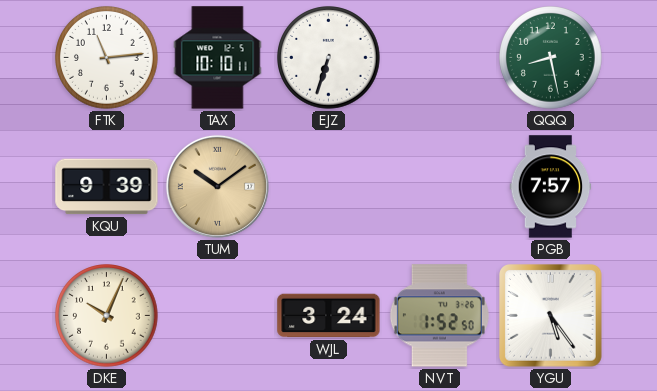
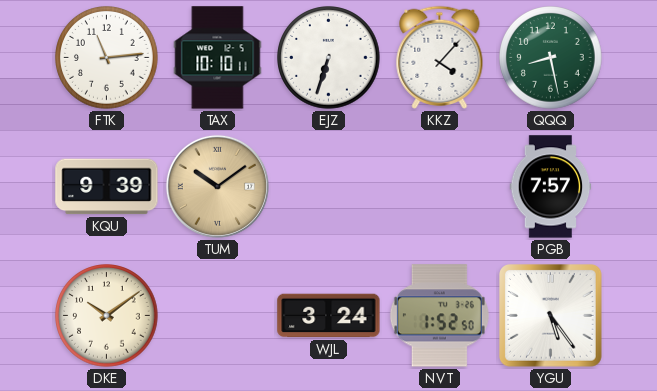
KKZ: none -> 4:07
DKE: 10:04 -> 10:09
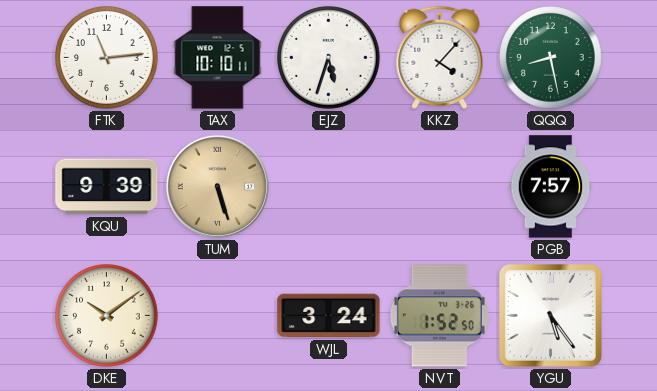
EJZ: 6:33 -> 5:33
TUM: 10:09 -> 5:27
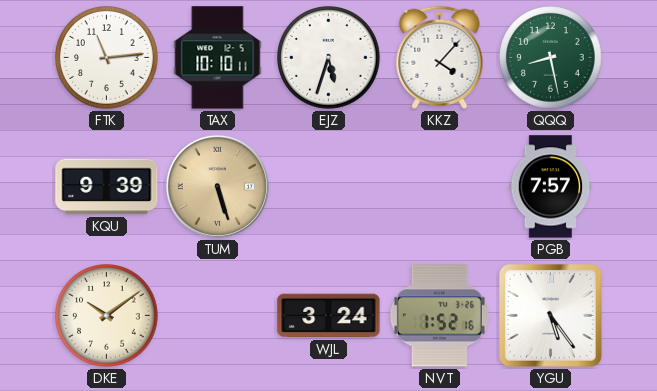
NVT: 1:52:50 -> 1:52:16
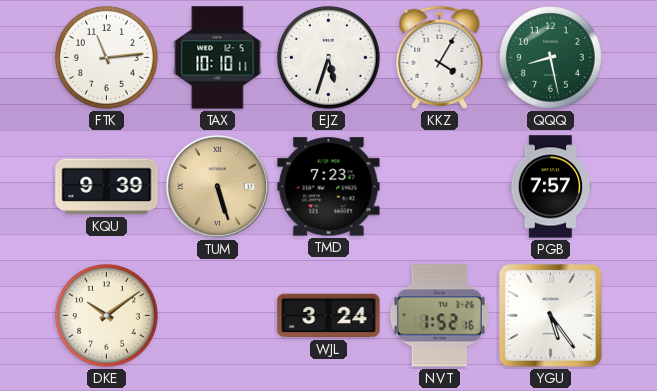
KKZ: 4:07 -> 4:05
TMD: none -> 7:23
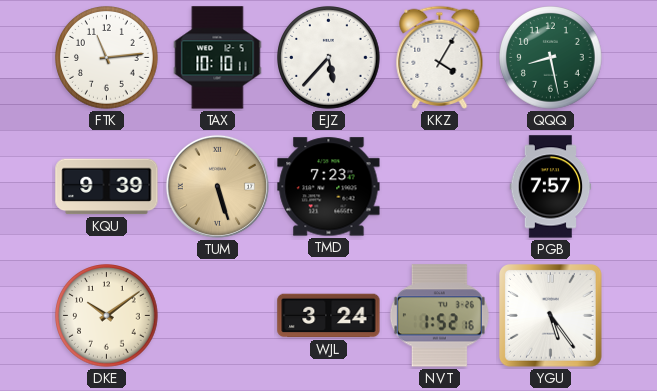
EJZ: 5:33 -> 5:37
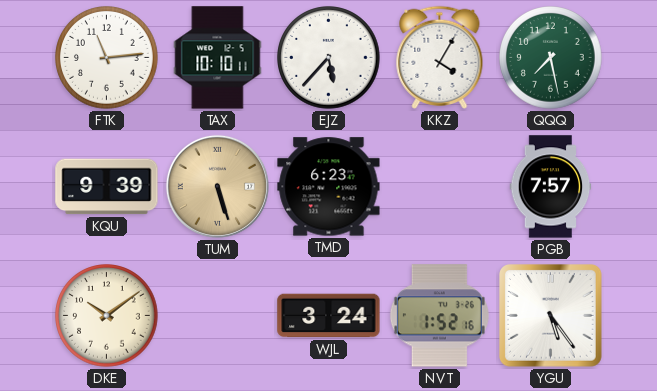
QQQ: 8:28 -> 7:28
TMD: 7:23 -> 6:23
